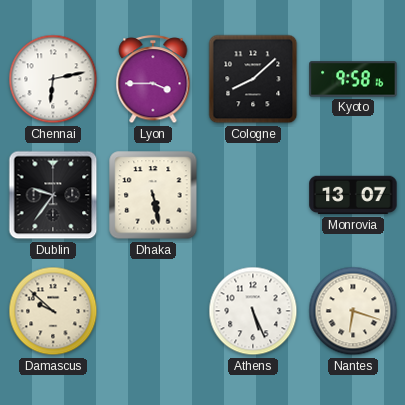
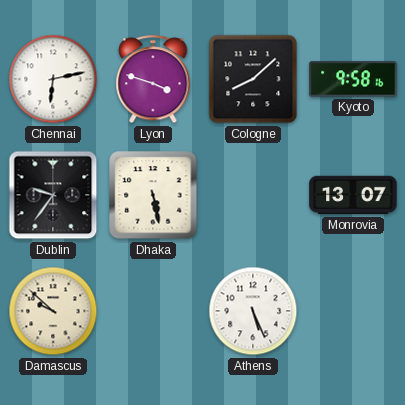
Lyon: 3:45 -> 3:48
Nantes: 6:18 -> none
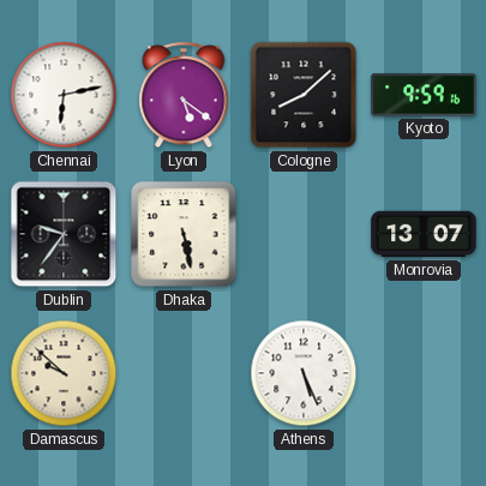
Lyon: 3:48 -> 5:21
Kyoto: 9:58 -> 9:59
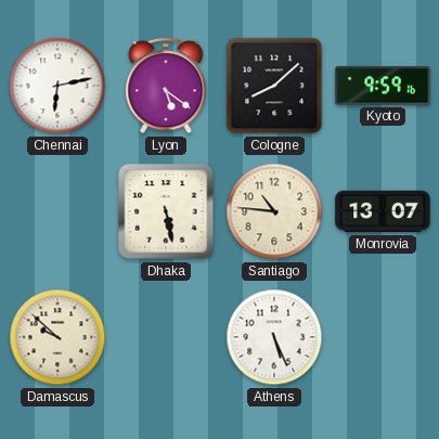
Dublin: 9:36 -> none
Santiago: none -> 10:46
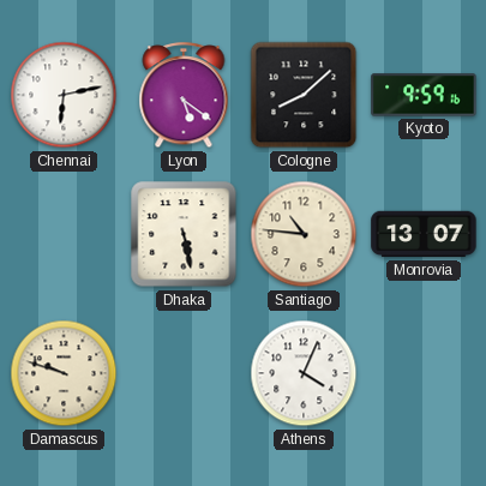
Damascus: 9:52 -> 9:48
Athens: 5:26 -> 4:04
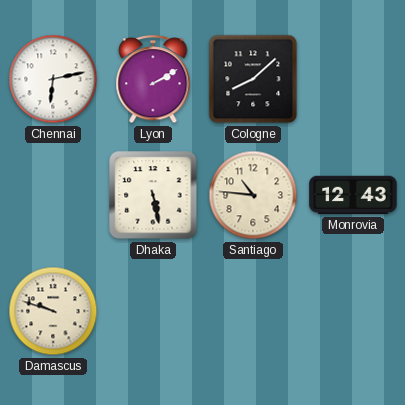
Lyon: 5:21 -> 2:10
Kyoto: 9:59 -> none
Monrovia: 13:07 -> 12:43
Athens: 4:04 -> none
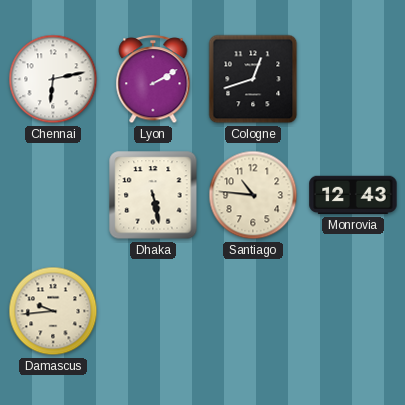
Cologne: 8:08 -> 12:42
Damascus: 9:48 -> 9:44
